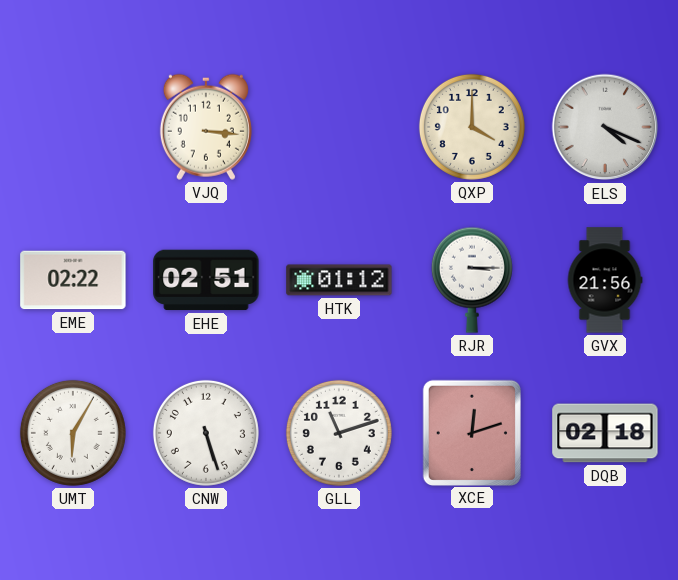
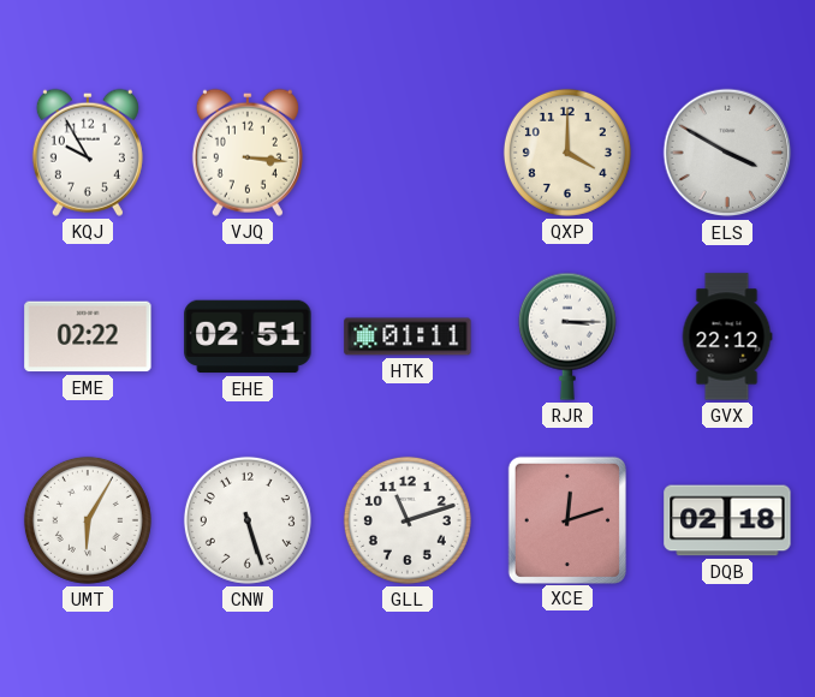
KQJ: none -> 9:55
ELS: 4:19 -> 3:50
HTK: 01:12 -> 01:11
GVX: 21:56 -> 22:12
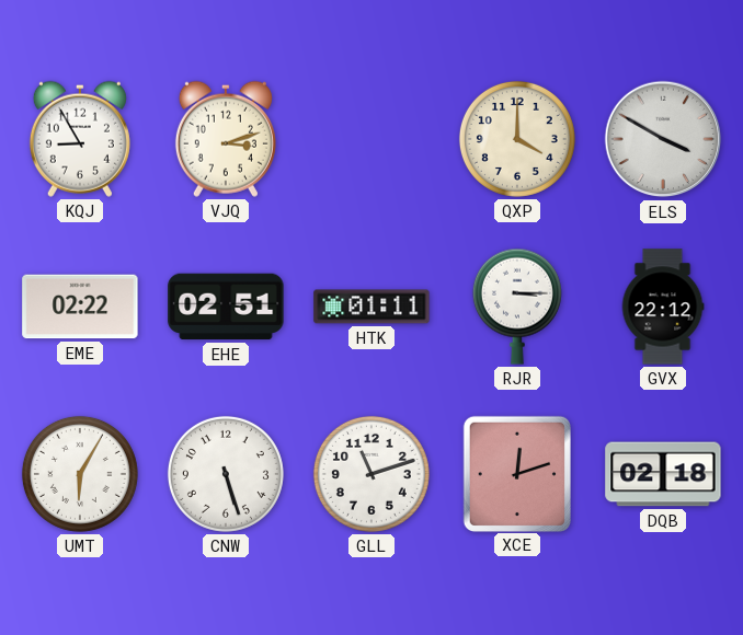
KQJ: 9:55 -> 8:55
VJQ: 3:16 -> 3:12
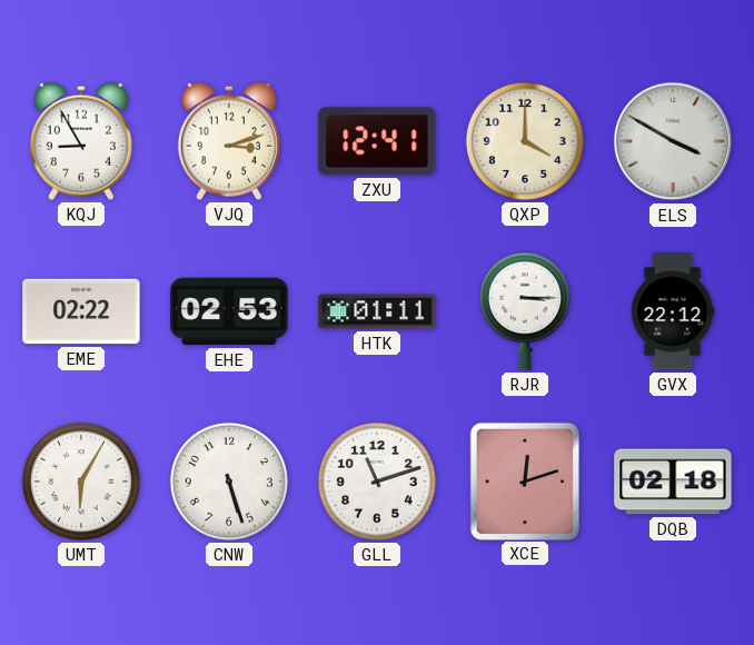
ZXU: none -> 12:41
EHE: 02:51 -> 02:53
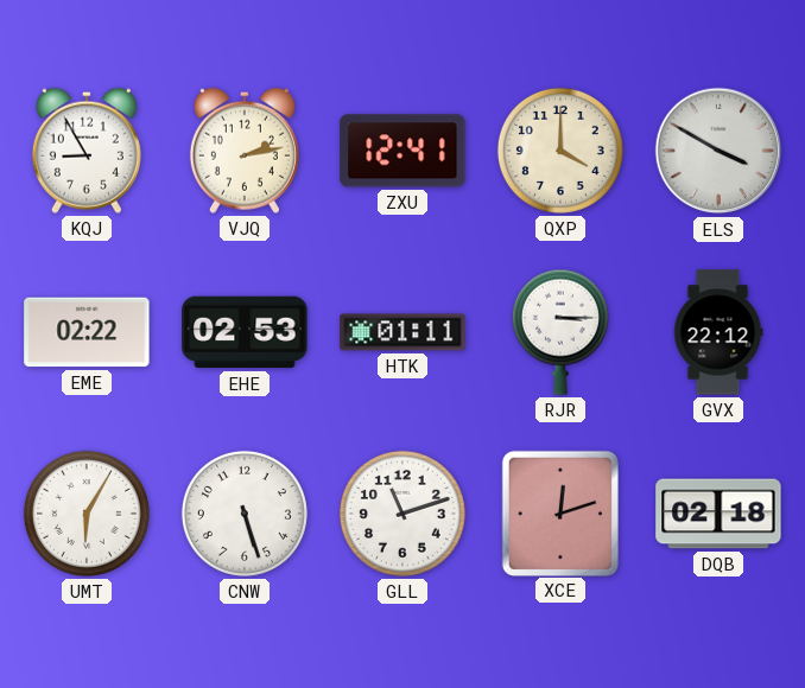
VJQ: 3:12 -> 2:13
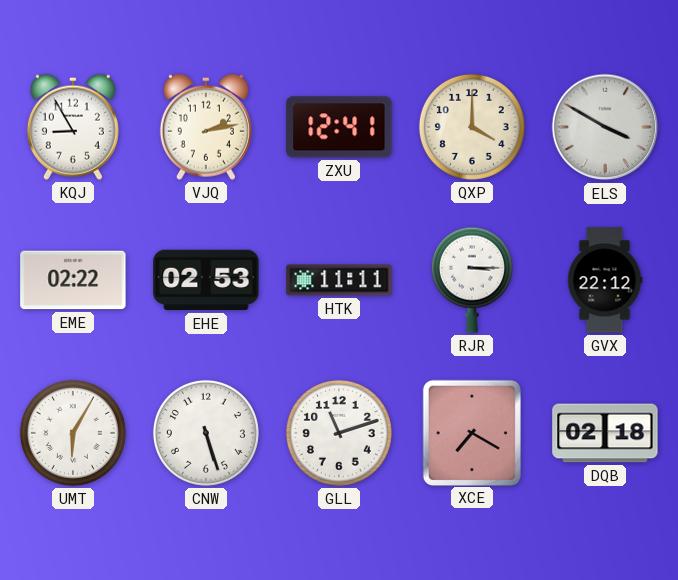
HTK: 01:11 -> 11:11
XCE: 12:12 -> 7:20
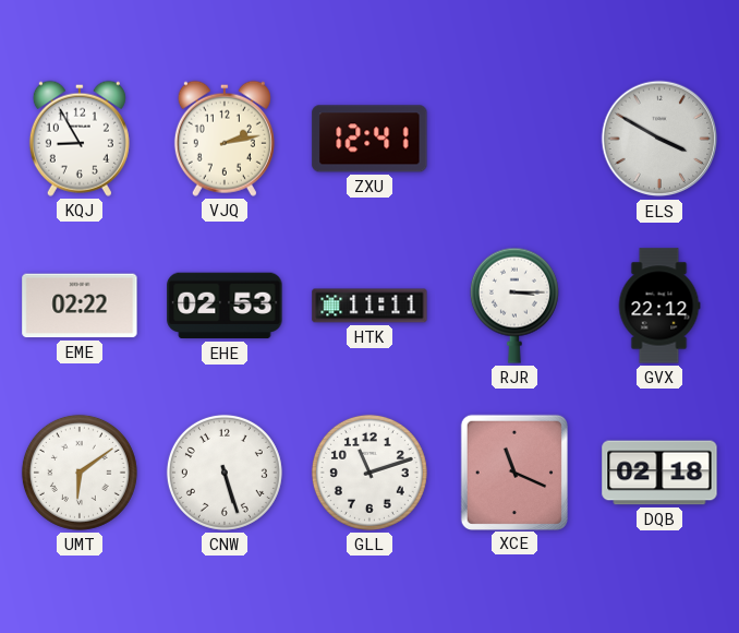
QXP: 4:00 -> none
UMT: 6:05 -> 6:09
XCE: 7:20 -> 11:19
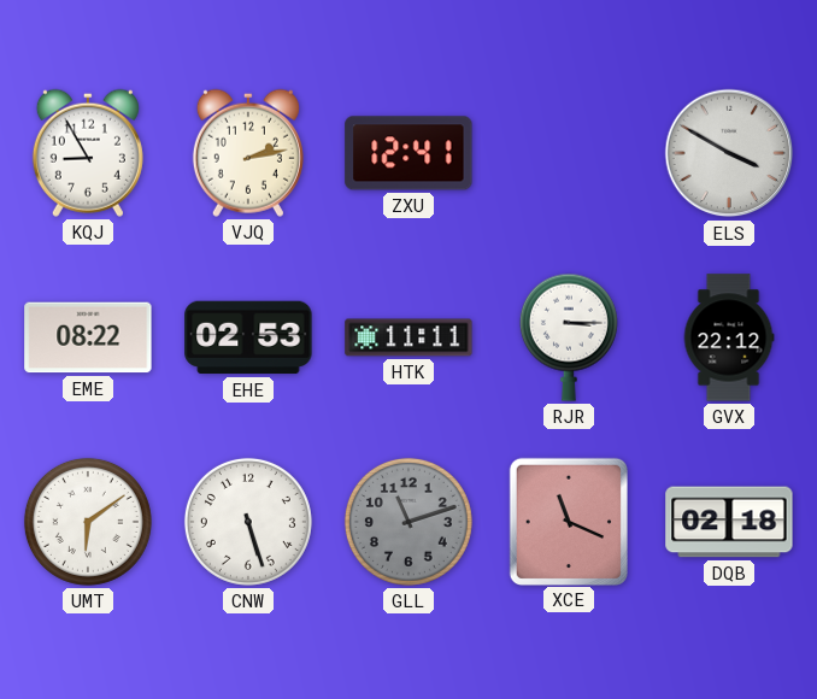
EME: 02:22 -> 08:22
GLL dial: white -> grey
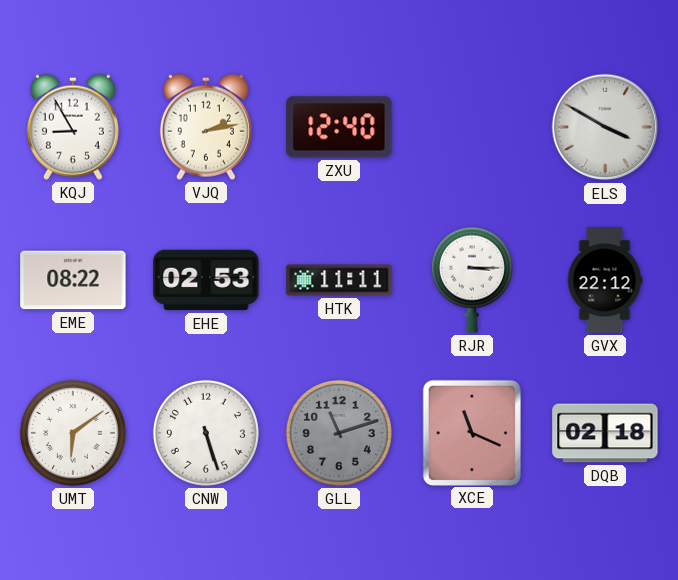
ZXU: 12:41 -> 12:40
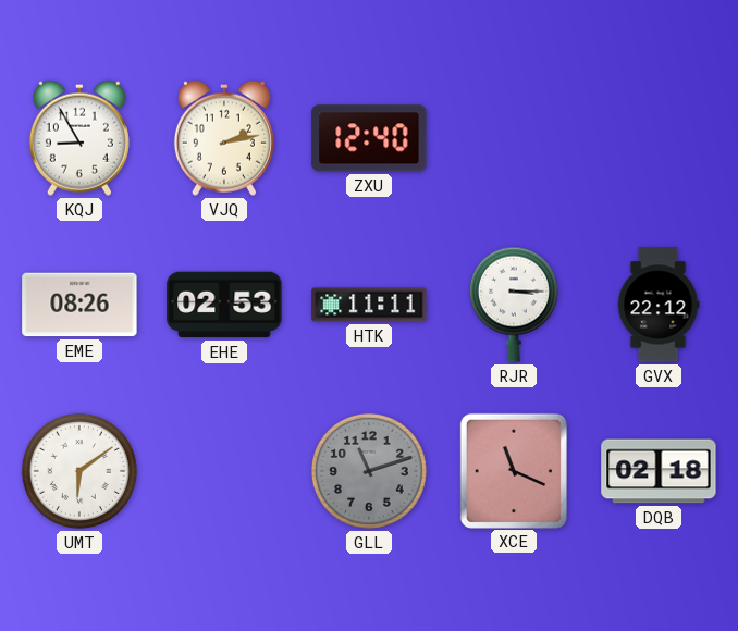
ELS: 3:50 -> none
EME: 08:22 -> 08:26
CNW: 5:27 -> none
